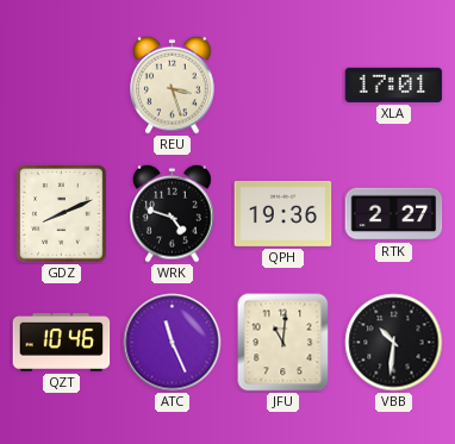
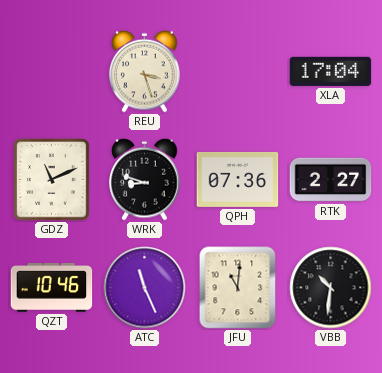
XLA: 17:01 -> 17:04
GDZ: 8:11 -> 11:11
WRK: 4:48 -> 8:48
QPH: 19:36 -> 07:36
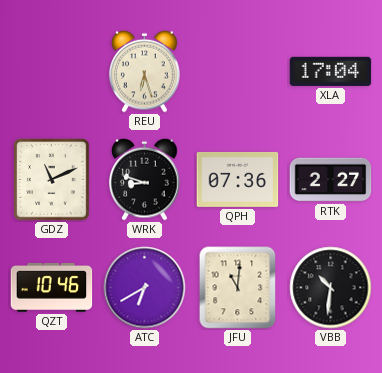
REU: 3:27 -> 6:27
ATC: 11:26 -> 6:40
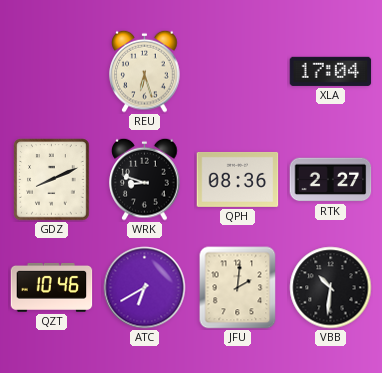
GDZ: 11:11 -> 8:11
QPH: 07:36 -> 08:36
JFU: 11:01 -> 2:01
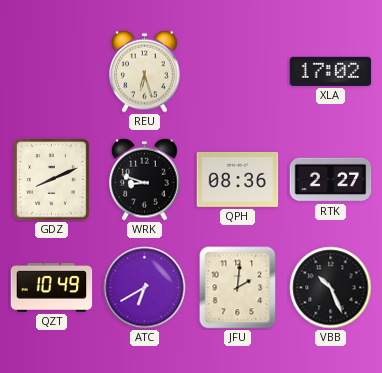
XLA: 17:04 -> 17:02
QZT: 10:46 -> 10:49
VBB: 10:31 -> 10:26
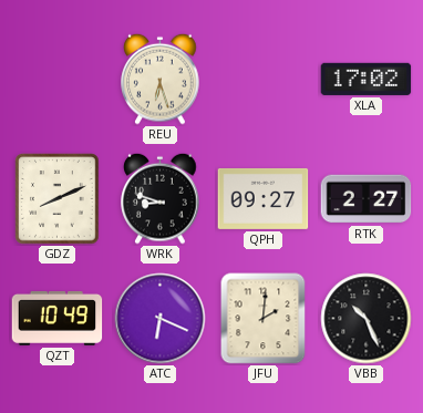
QPH: 08:36 -> 09:27
ATC: 6:40 -> 6:19
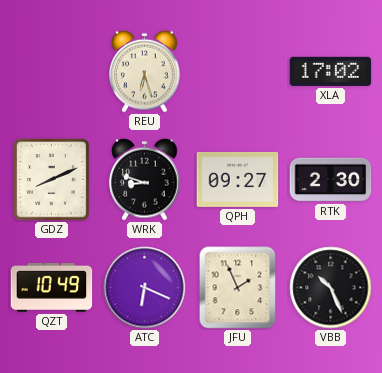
RTK: 2:27 -> 2:30
JFU: 2:01 -> 1:56
